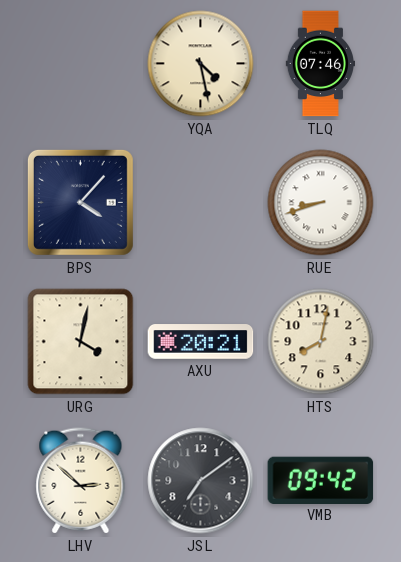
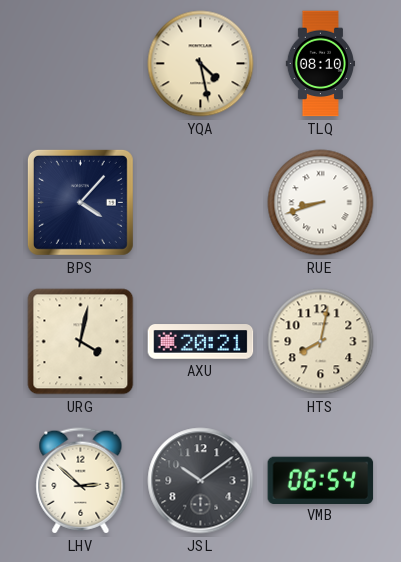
TLQ: 07:46 -> 08:10
JSL: 7:09 -> 10:09
VMB: 09:42 -> 06:54
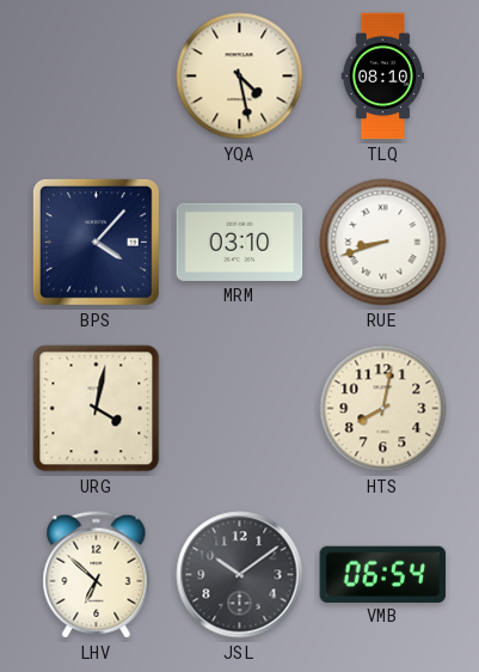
MRM: none -> 03:10
AXU: 20:21 -> none
LHV: 2:52 -> 6:52
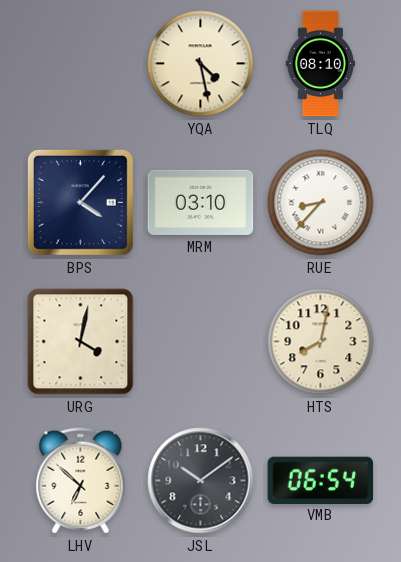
RUE: 8:42 -> 8:37
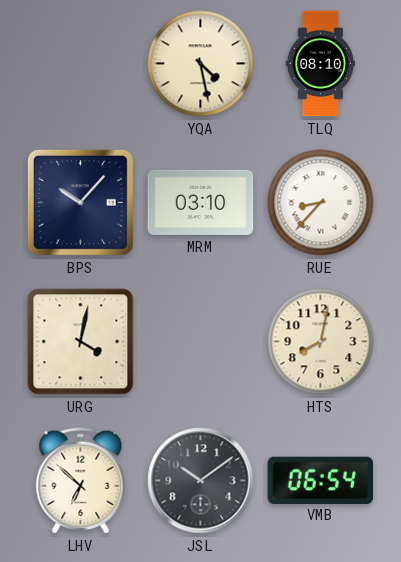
BPS: 4:07 -> 10:07
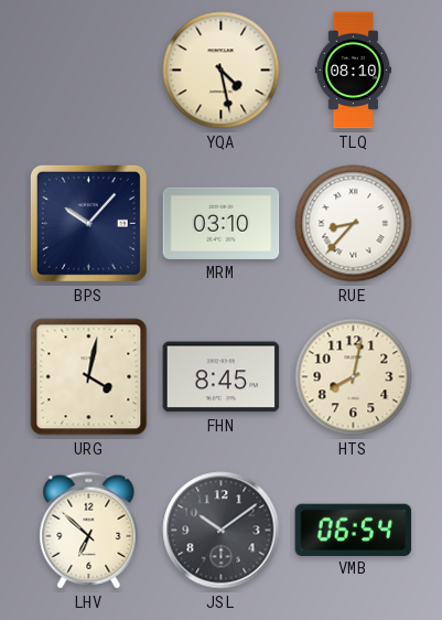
FHN: none -> 8:45
